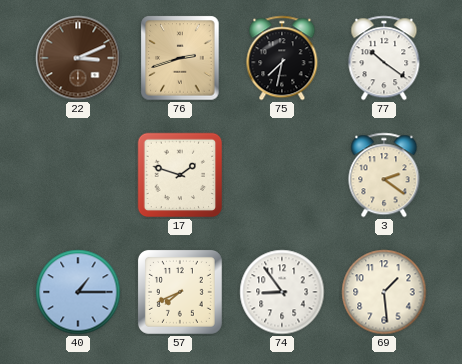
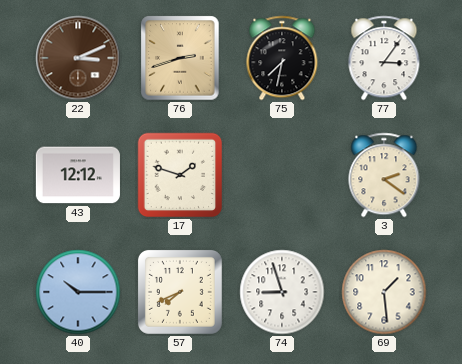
77: 10:21 -> 3:06
43: none -> 12:12
40: 1:15 -> 10:15
74: 8:54 -> 8:57
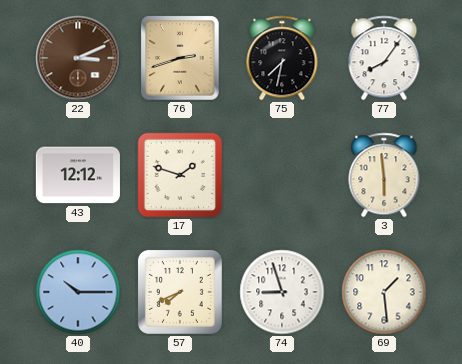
77: 3:06 -> 8:06
3: 2:21 -> 5:59
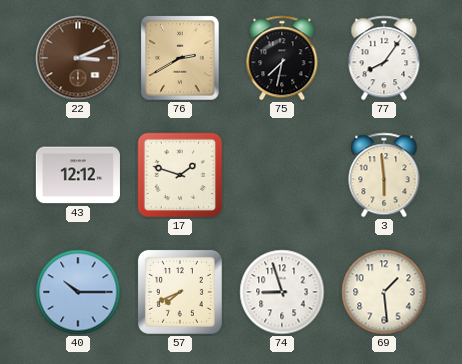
76: 2:42 -> 2:40
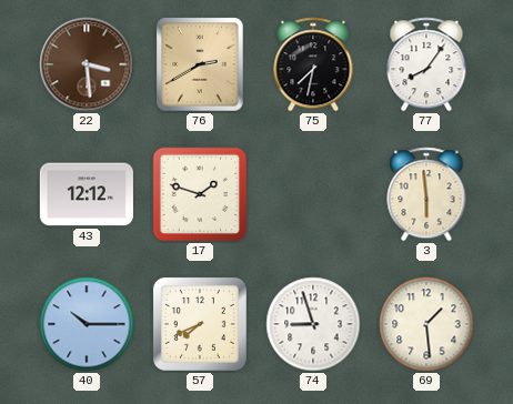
22: 3:11 -> 3:29
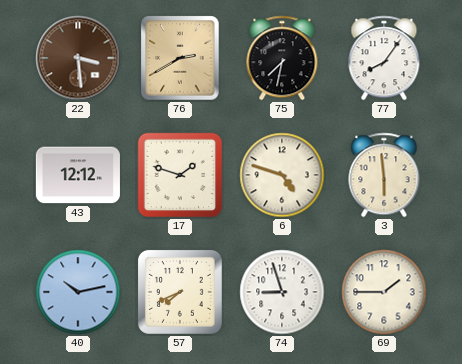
6: none -> 4:48
40: 10:15 -> 10:13
69: 1:29 -> 1:45
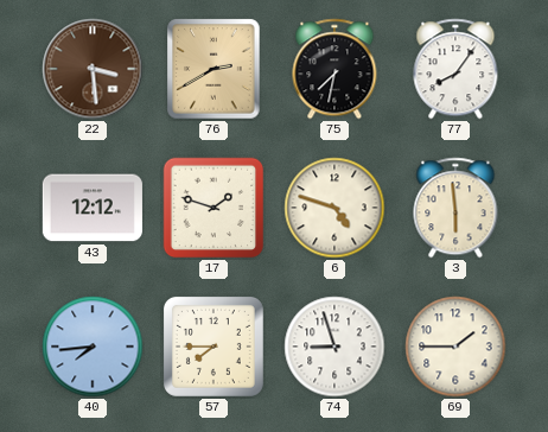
40: 10:13 -> 7:44
57: 7:41 -> 7:45
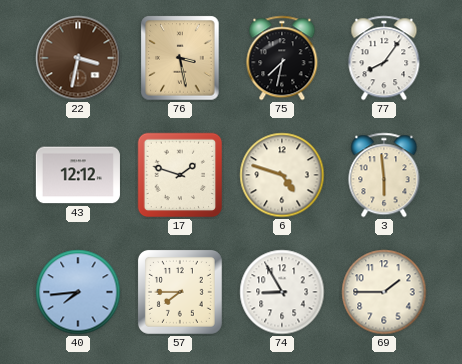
22: 3:29 -> 3:32
76: 2:40 -> 3:28
74: 8:57 -> 8:55
